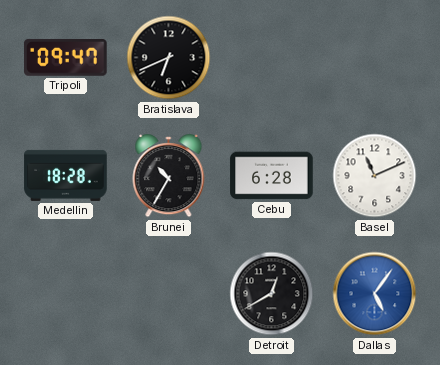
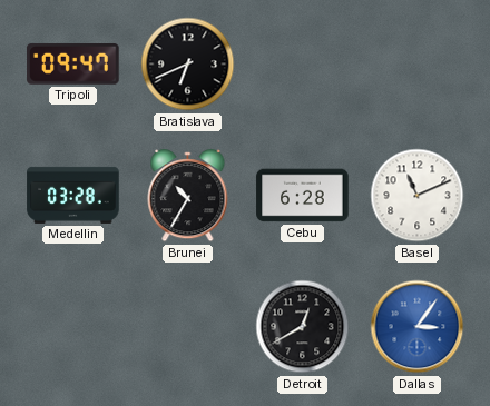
Medellin: 18:28 -> 03:28
Dallas: 5:06 -> 3:06
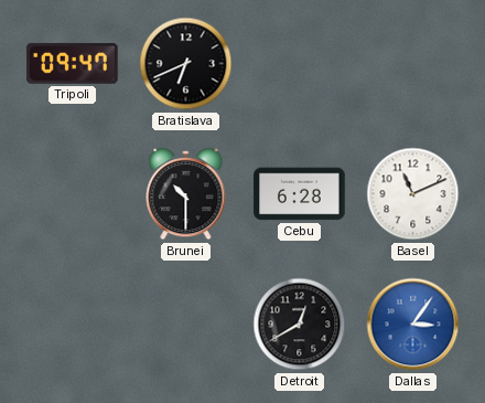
Medellin: 03:28 -> none
Brunei: 10:35 -> 10:30
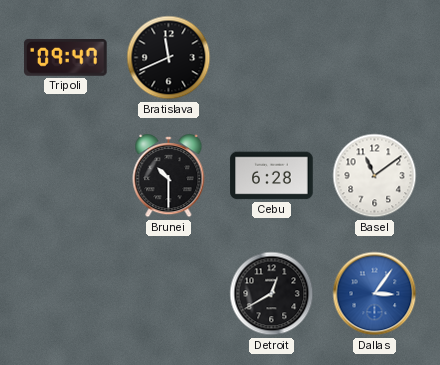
Bratislava: 6:41 -> 11:41
Basel: 11:11 -> 11:09
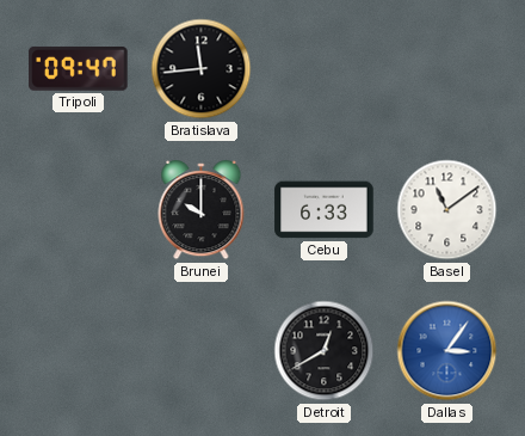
Bratislava: 11:41 -> 11:44
Brunei: 10:30 -> 10:00
Cebu: 6:28 -> 6:33
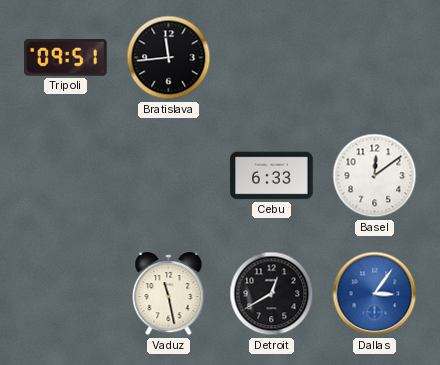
Tripoli: 09:47 -> 09:51
Brunei: 10:00 -> none
Basel: 11:09 -> 12:09
Vaduz: none -> 11:28
